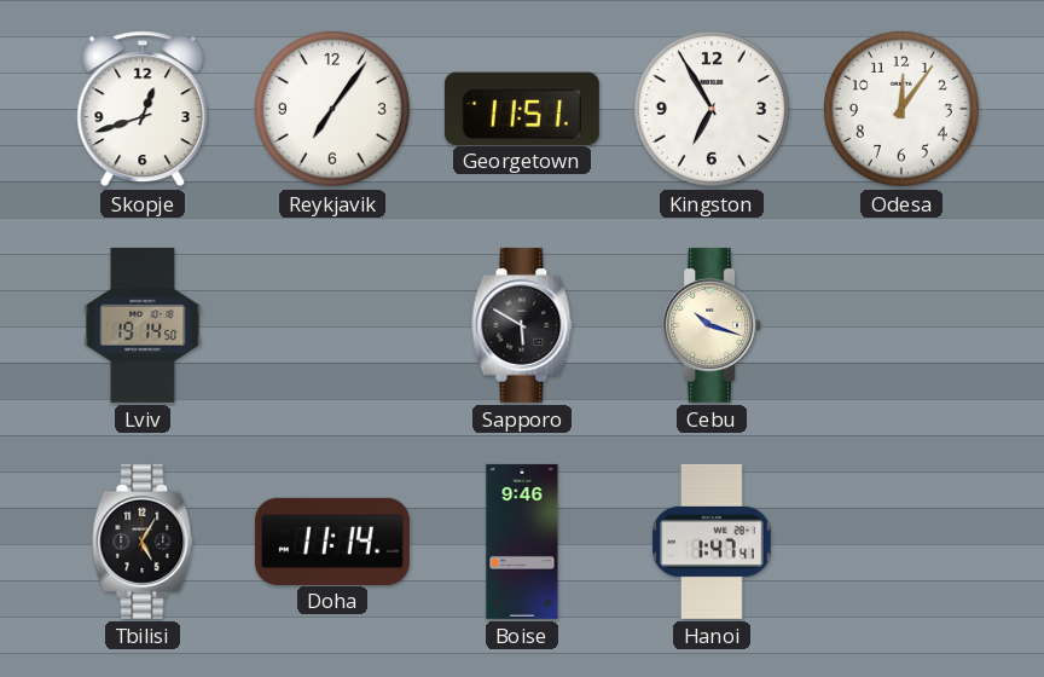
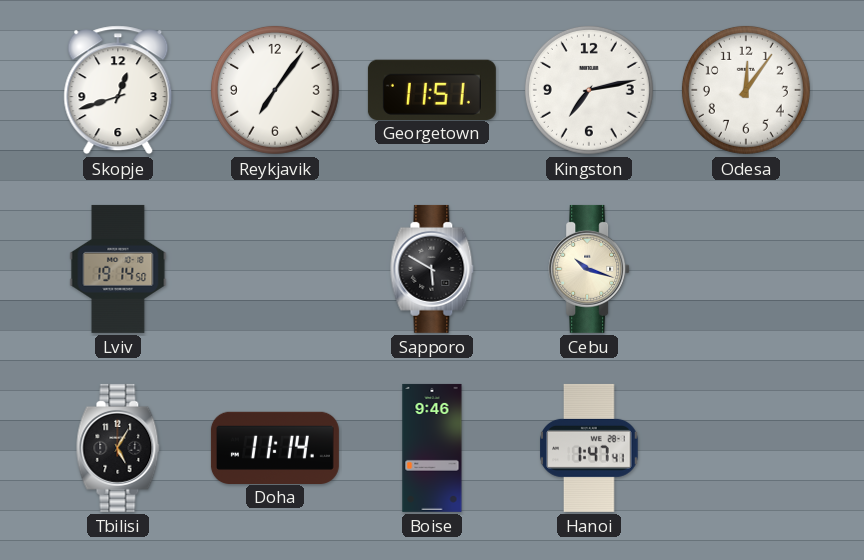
Kingston: 6:55 -> 7:13
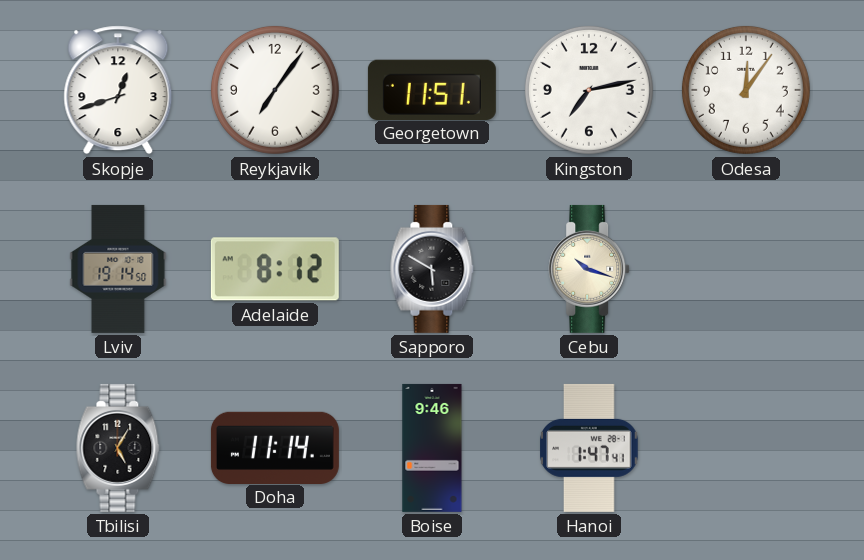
Adelaide: none -> 8:12
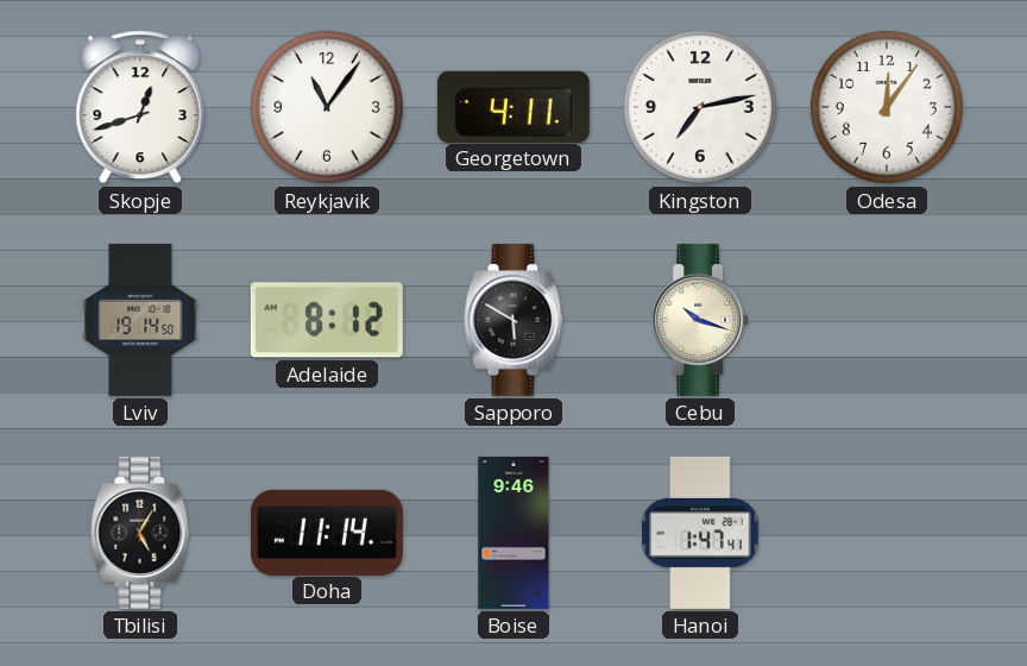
Reykjavik: 7:06 -> 11:06
Georgetown: 11:51 -> 4:11
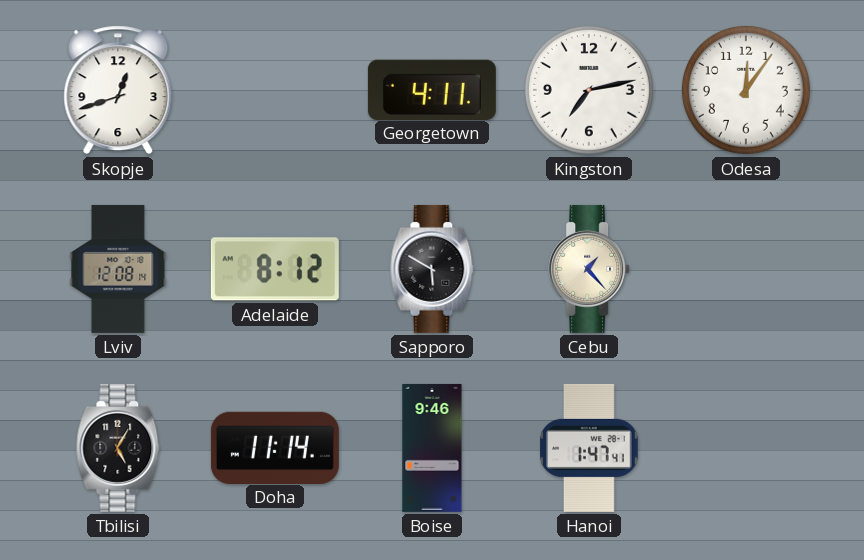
Reykjavik: 11:06 -> none
Lviv: 19:14 -> 12:08
Cebu: 10:18 -> 1:23
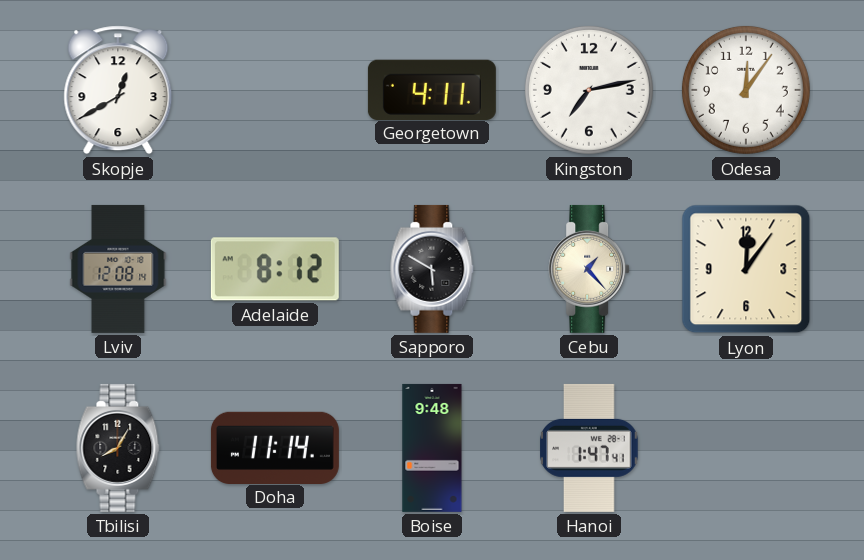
Skopje: 12:42 -> 12:40
Lyon: none -> 12:06
Tbilisi: 5:05 -> 8:05
Boise: 9:46 -> 9:48
